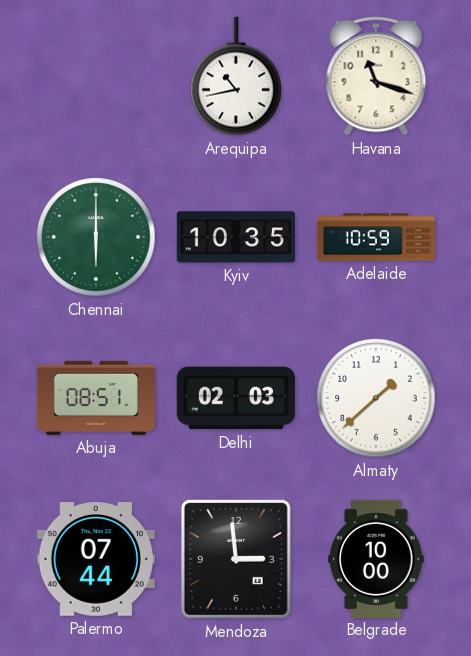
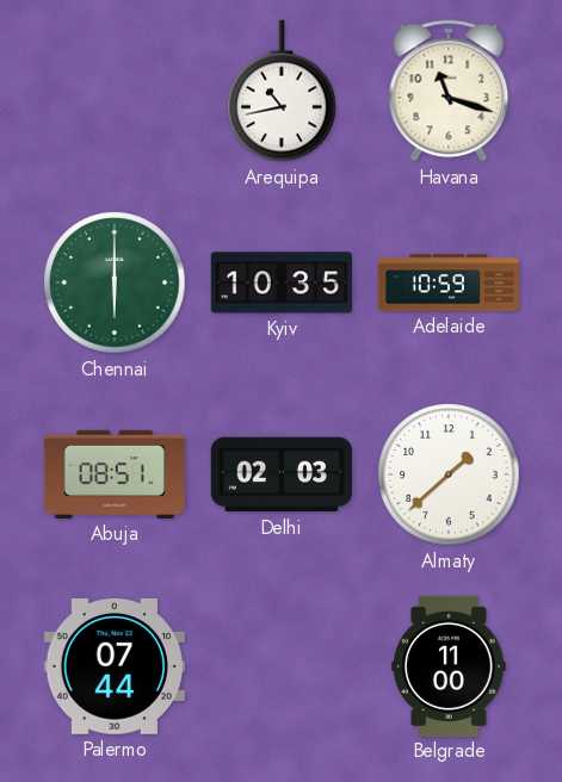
Mendoza: 2:59 -> none
Belgrade: 10:00 -> 11:00
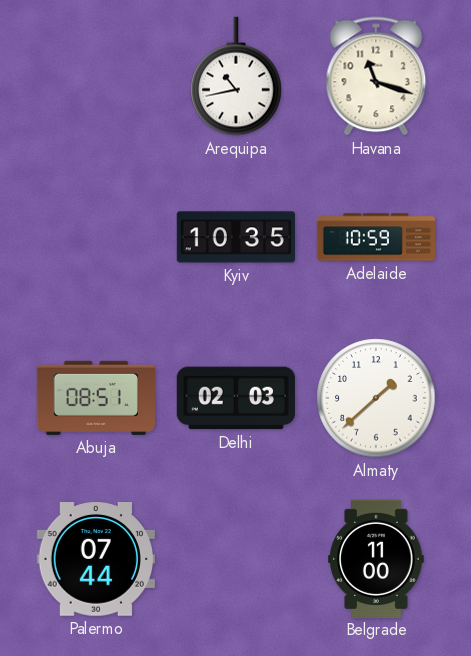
Chennai: 6:00 -> none
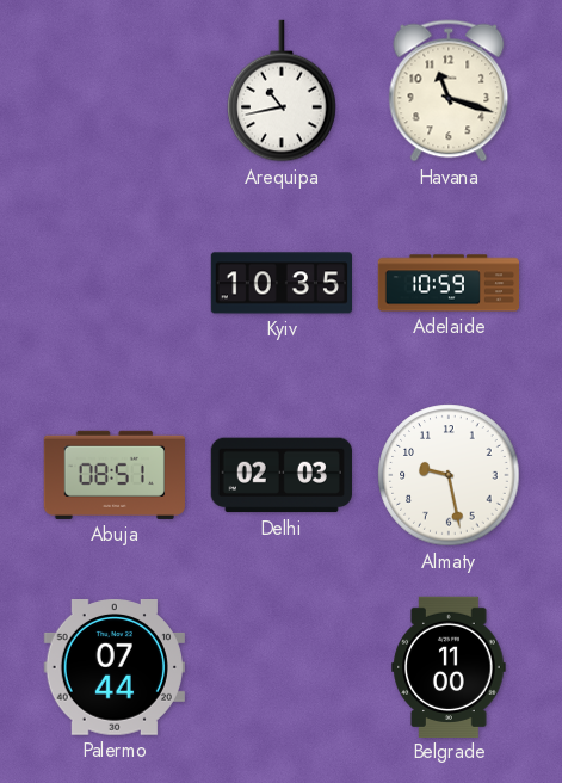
Almaty: 1:38 -> 9:28
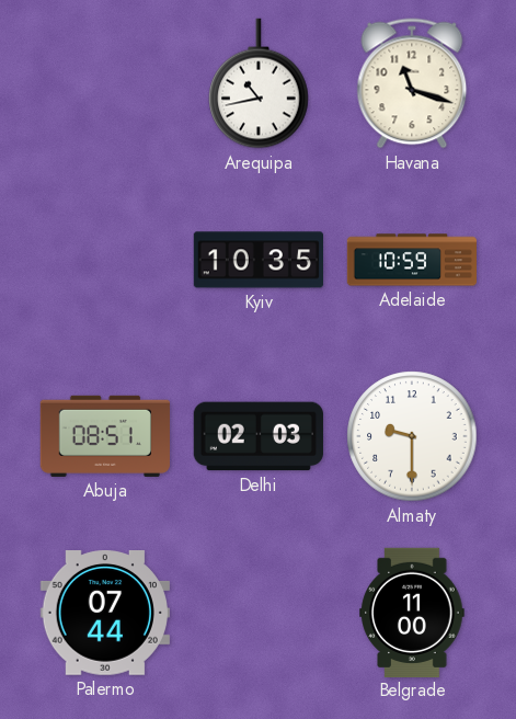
Almaty: 9:28 -> 9:30
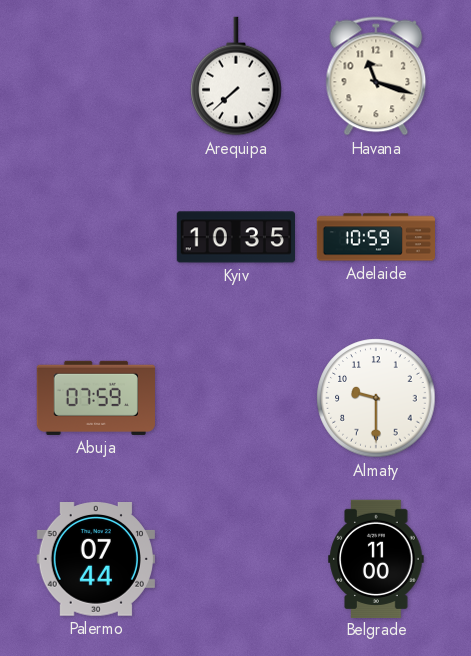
Arequipa: 10:43 -> 7:38
Abuja: 08:51 -> 07:59
Delhi: 02:03 -> none
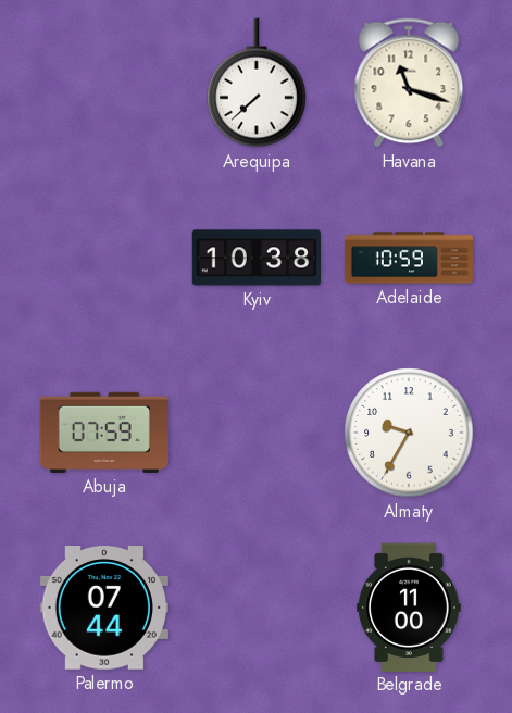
Kyiv: 10:35 -> 10:38
Almaty: 9:30 -> 9:35
